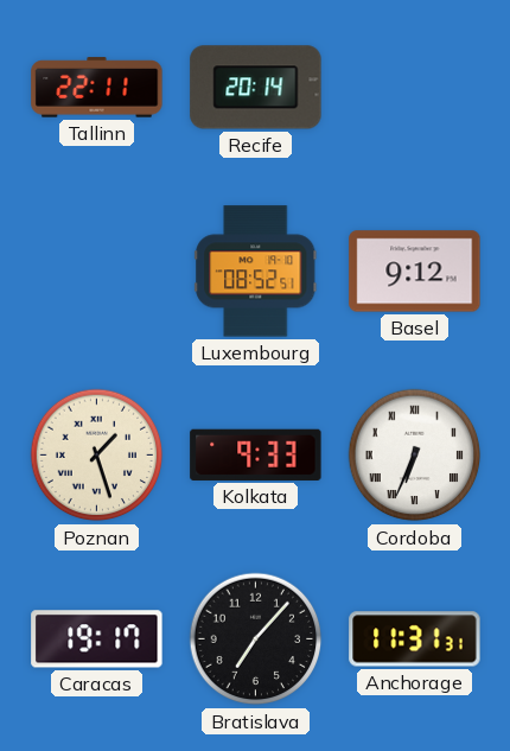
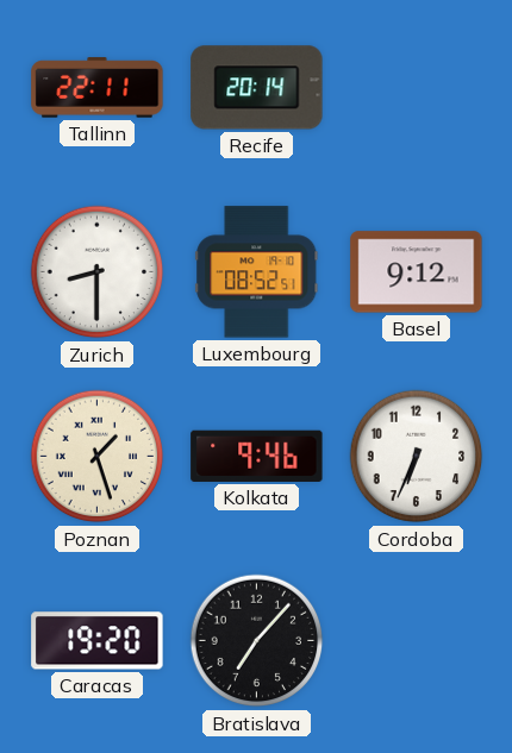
Zurich: none -> 8:30
Kolkata: 9:33 -> 9:46
Cordoba numerals: Roman -> Arabic
Caracas: 19:17 -> 19:20
Anchorage: 11:31 -> none
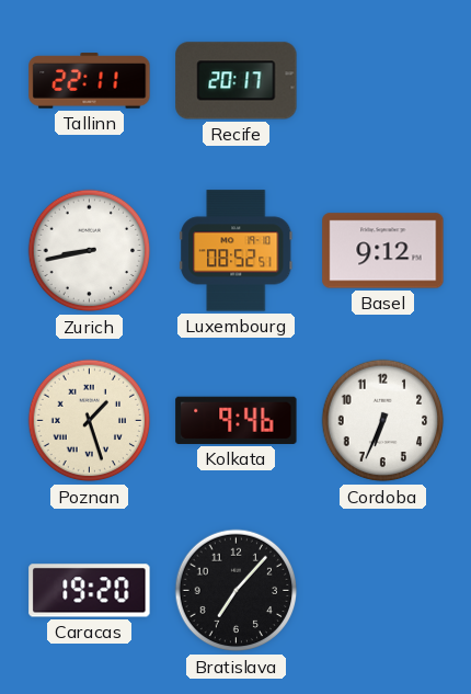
Recife: 20:14 -> 20:17
Zurich: 8:30 -> 8:43
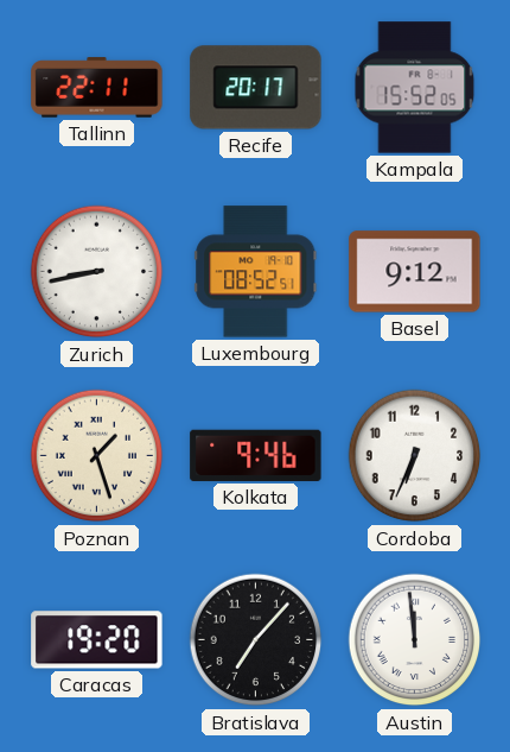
Kampala: none -> 15:52
Austin: none -> 11:59
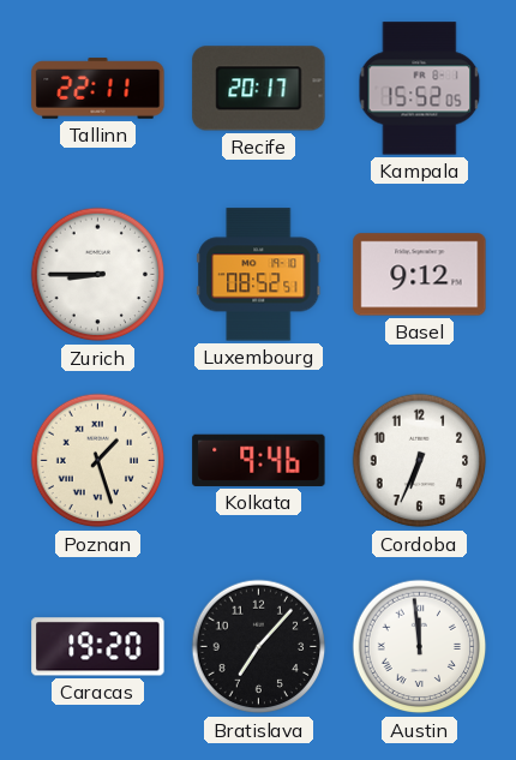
Zurich: 8:43 -> 8:45
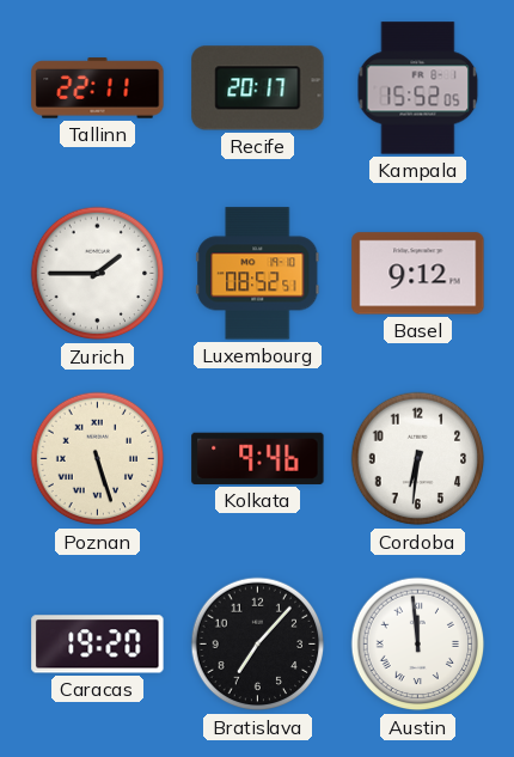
Zurich: 8:45 -> 1:45
Poznan: 1:27 -> 5:27
Cordoba: 6:34 -> 6:31
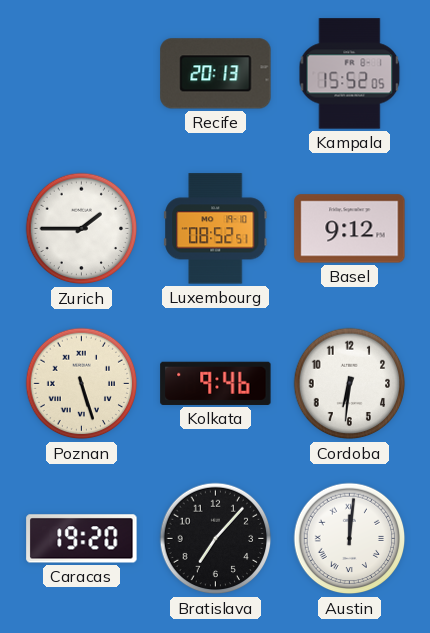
Tallinn: 22:11 -> none
Recife: 20:17 -> 20:13
Austin: 11:59 -> 12:01
